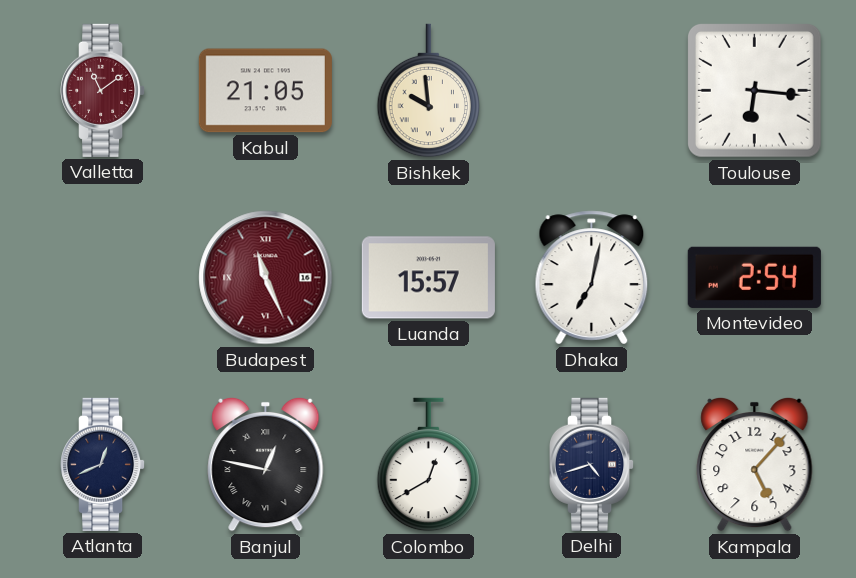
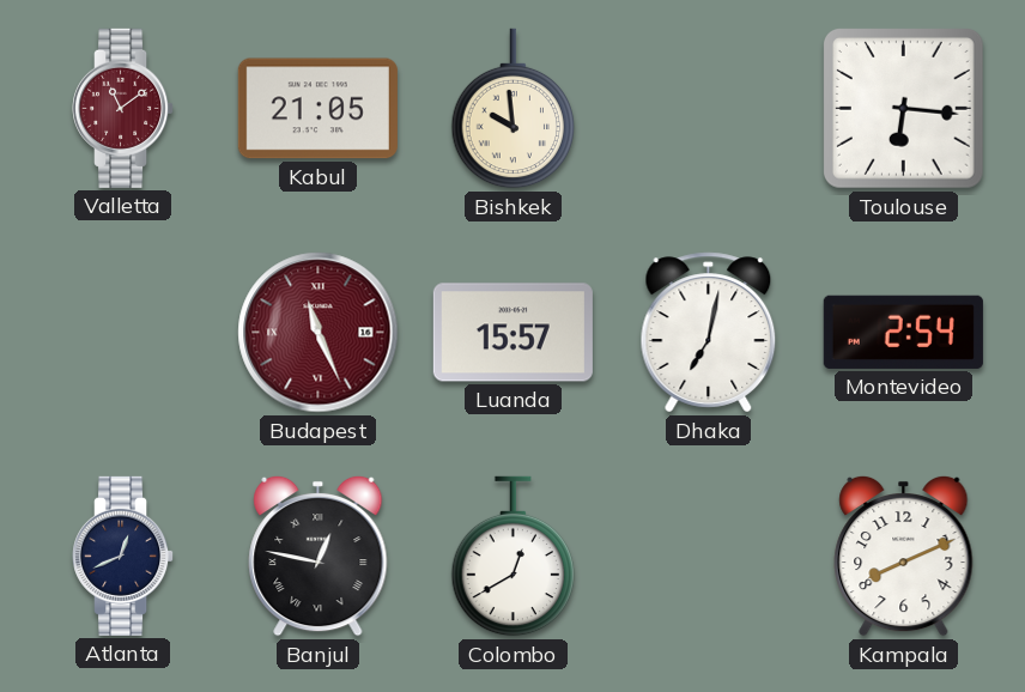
Delhi: 4:42 -> none
Kampala: 5:07 -> 8:11
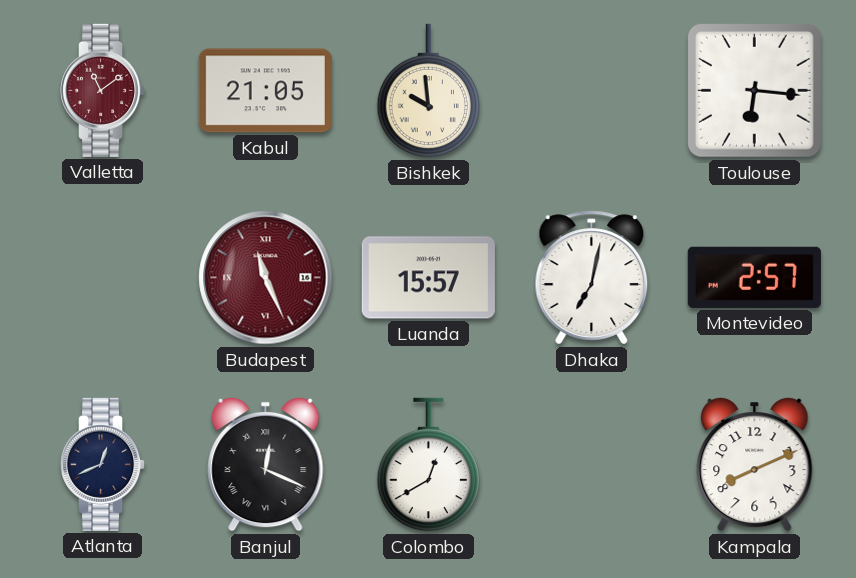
Montevideo: 2:54 -> 2:57
Banjul: 12:47 -> 12:19
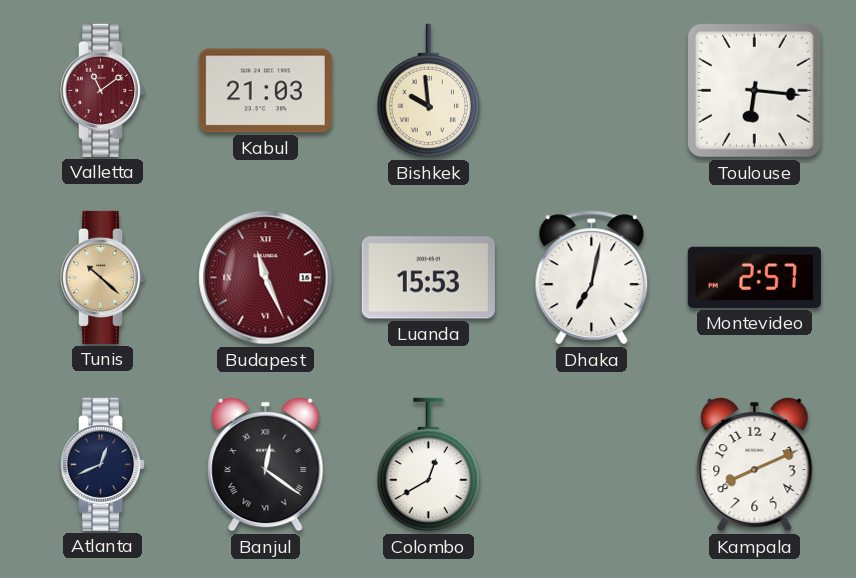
Kabul: 21:05 -> 21:03
Tunis: none -> 10:22
Luanda: 15:57 -> 15:53
Banjul: 12:19 -> 12:21
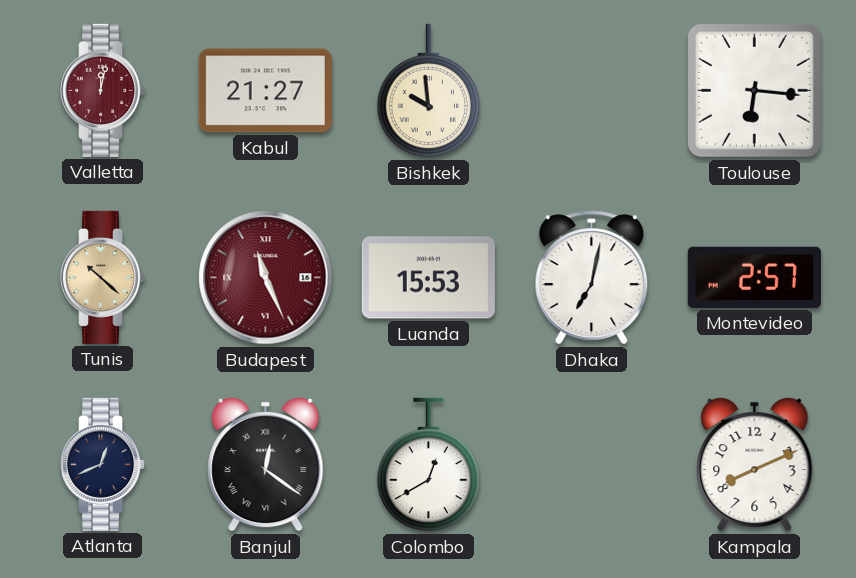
Valletta: 11:09 -> 12:02
Kabul: 21:03 -> 21:27
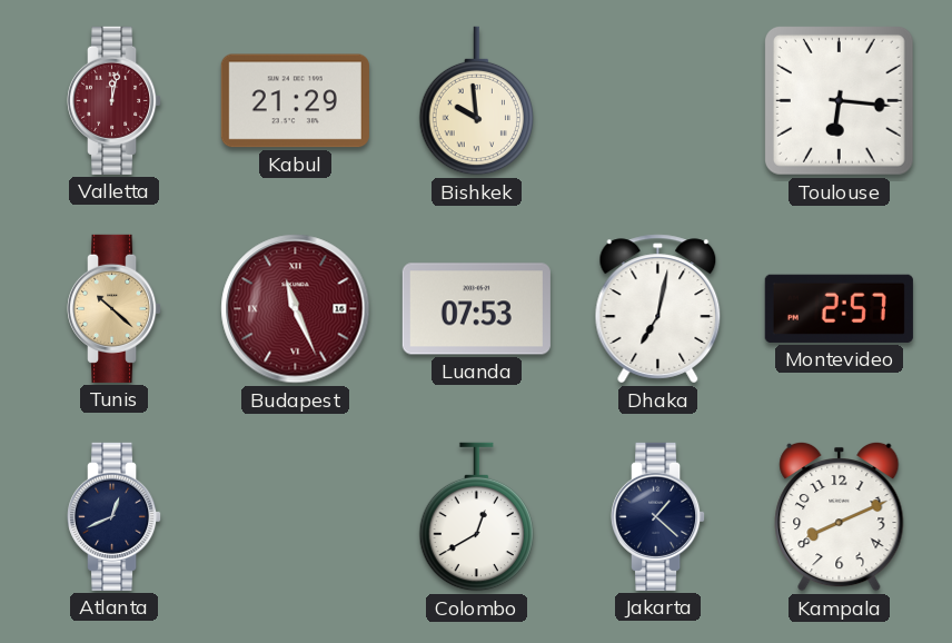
Kabul: 21:27 -> 21:29
Luanda: 15:53 -> 07:53
Banjul: 12:21 -> none
Jakarta: none -> 1:22
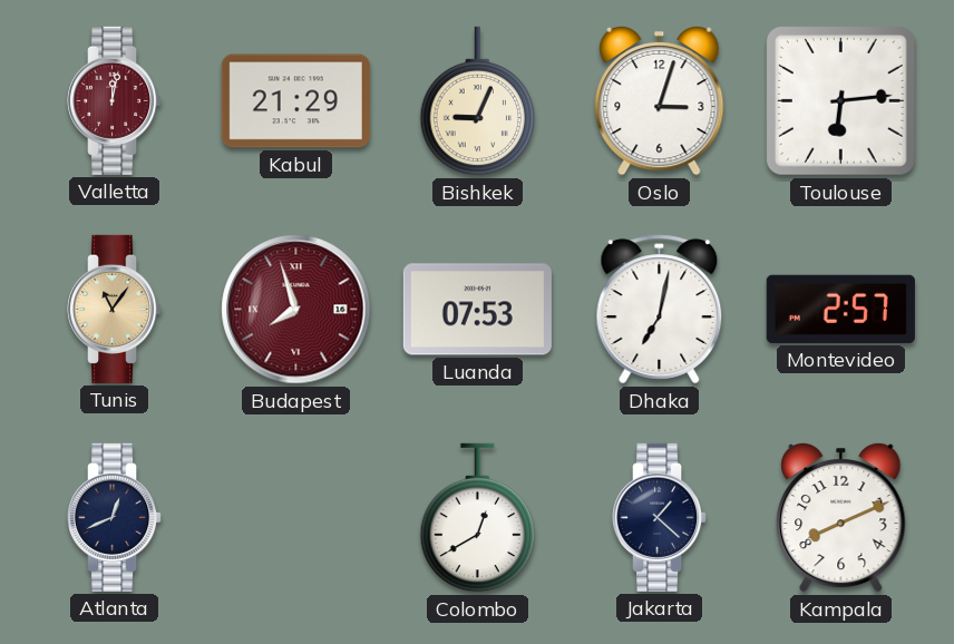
Bishkek: 9:59 -> 9:04
Oslo: none -> 3:03
Toulouse: 6:16 -> 6:14
Tunis: 10:22 -> 11:06
Budapest: 11:26 -> 7:57
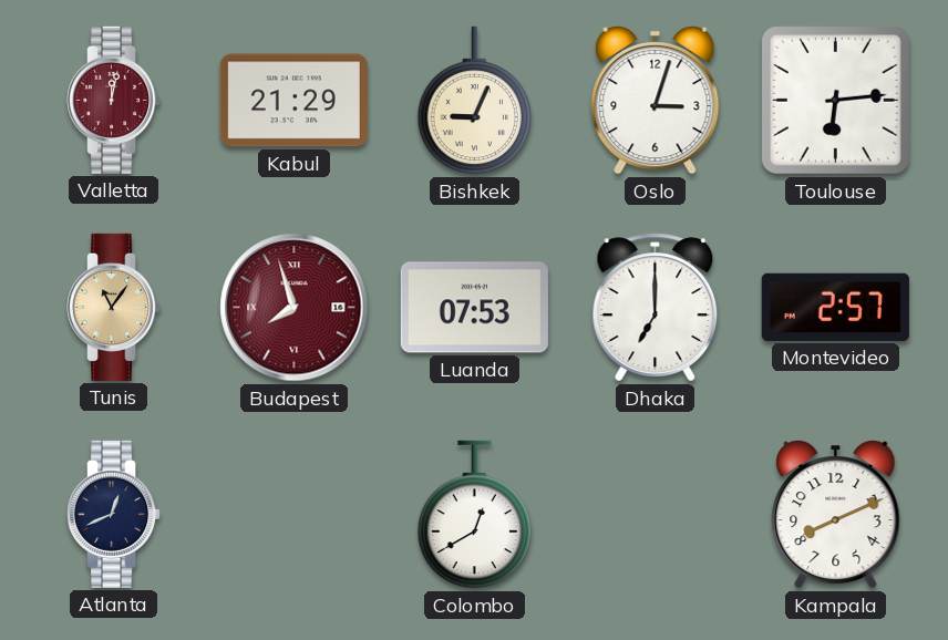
Dhaka: 7:02 -> 7:00
Jakarta: 1:22 -> none
